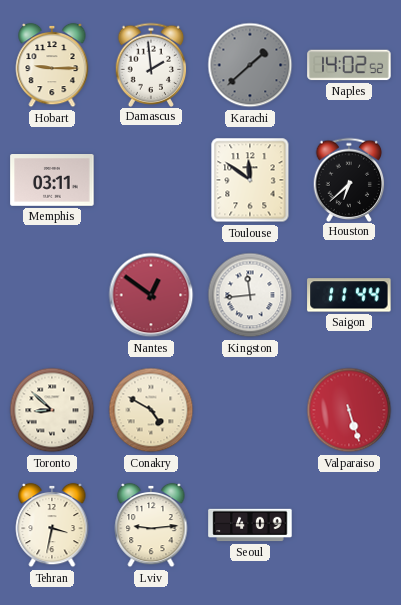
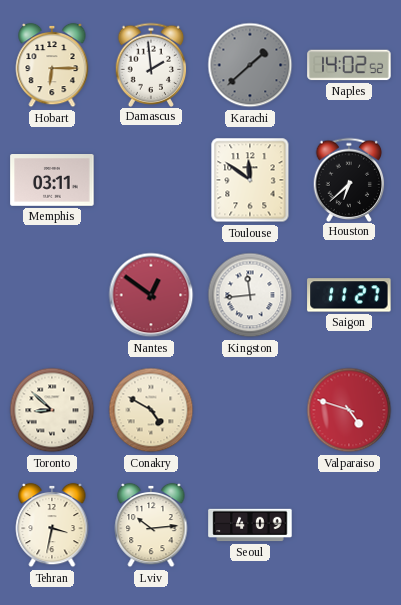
Hobart: 9:15 -> 6:15
Saigon: 11:44 -> 11:27
Valparaiso: 5:27 -> 4:48
Lviv: 9:14 -> 10:14
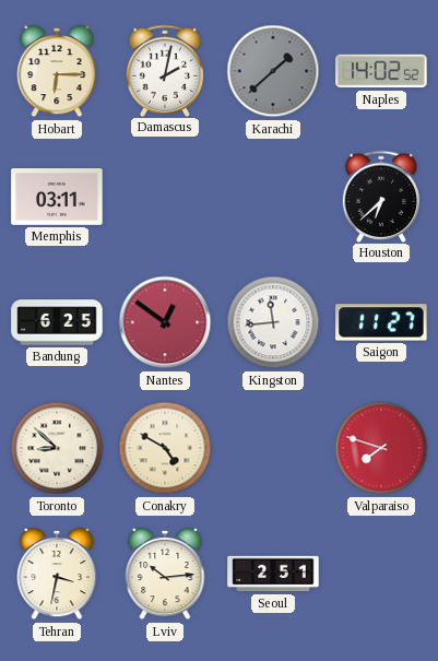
Damascus: 1:59 -> 2:02
Toulouse: 11:51 -> none
Bandung: none -> 6:25
Valparaiso: 4:48 -> 7:48
Seoul: 4:09 -> 2:51
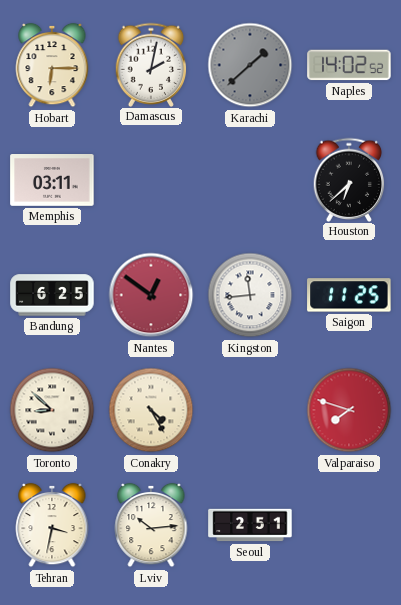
Saigon: 11:27 -> 11:25
Conakry: 4:50 -> 4:25
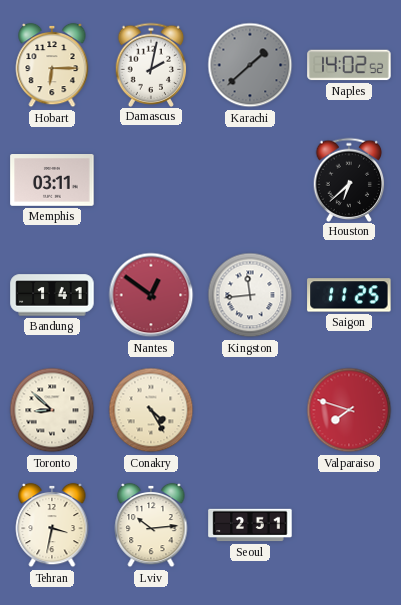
Bandung: 6:25 -> 1:41
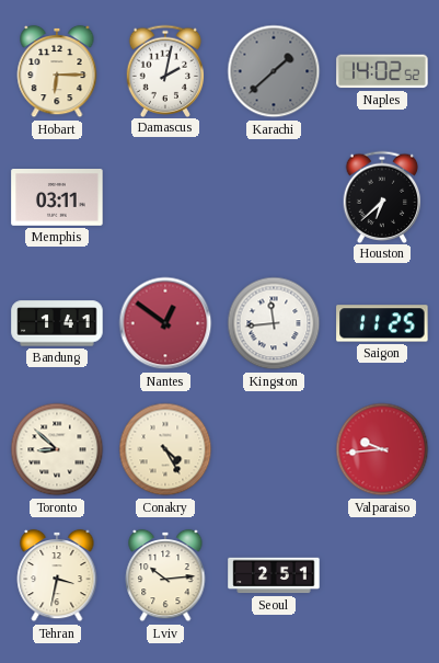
Valparaiso: 7:48 -> 9:44
